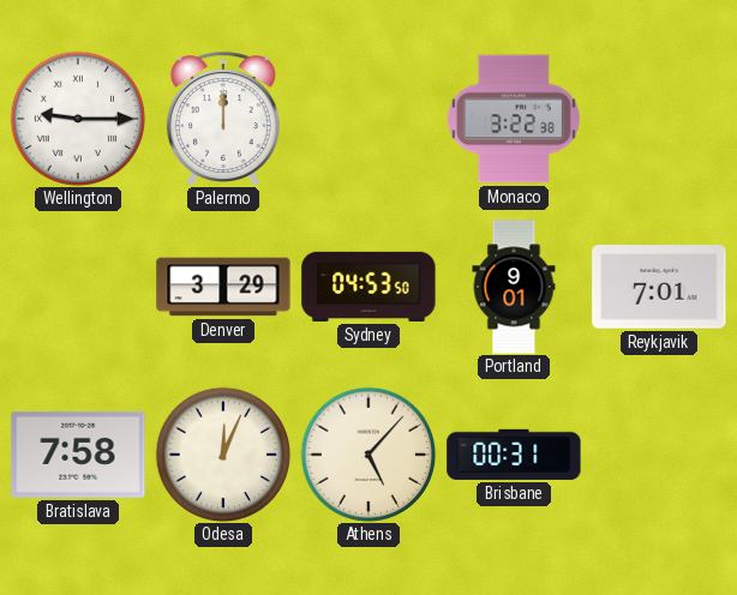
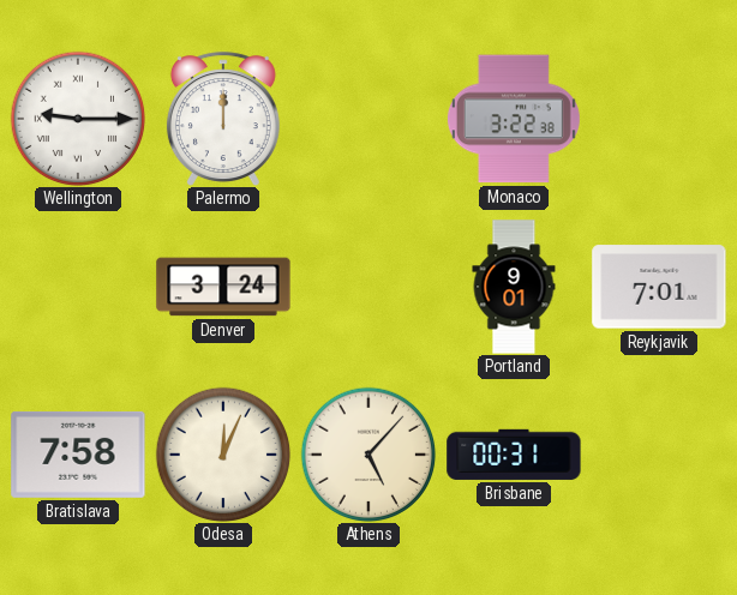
Denver: 3:29 -> 3:24
Sydney: 04:53 -> none
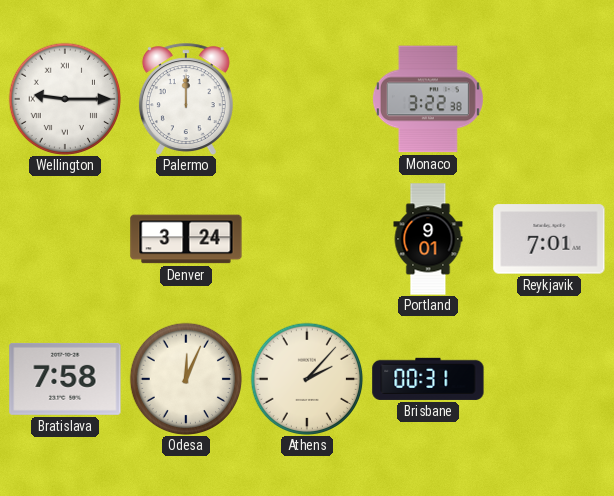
Athens: 5:07 -> 2:07
